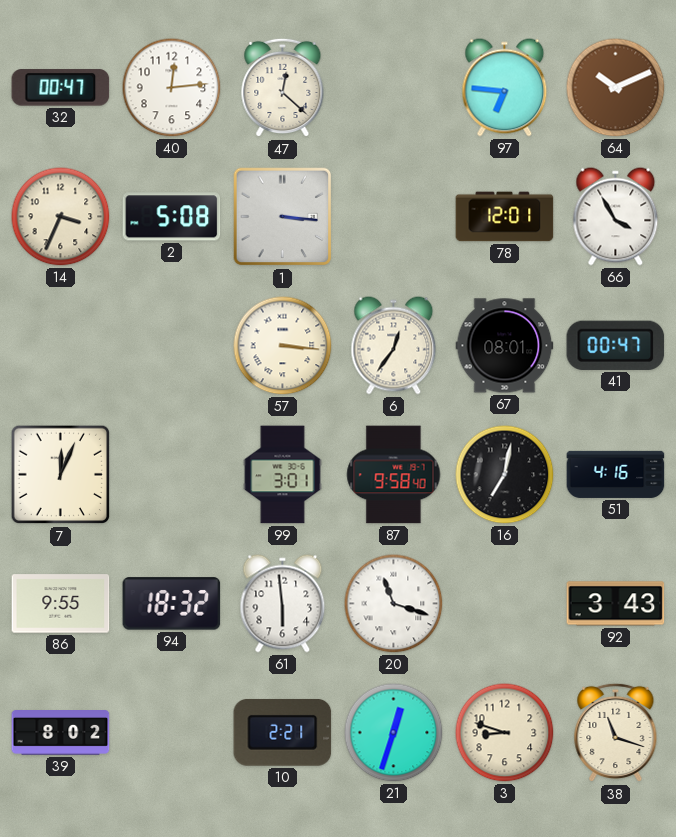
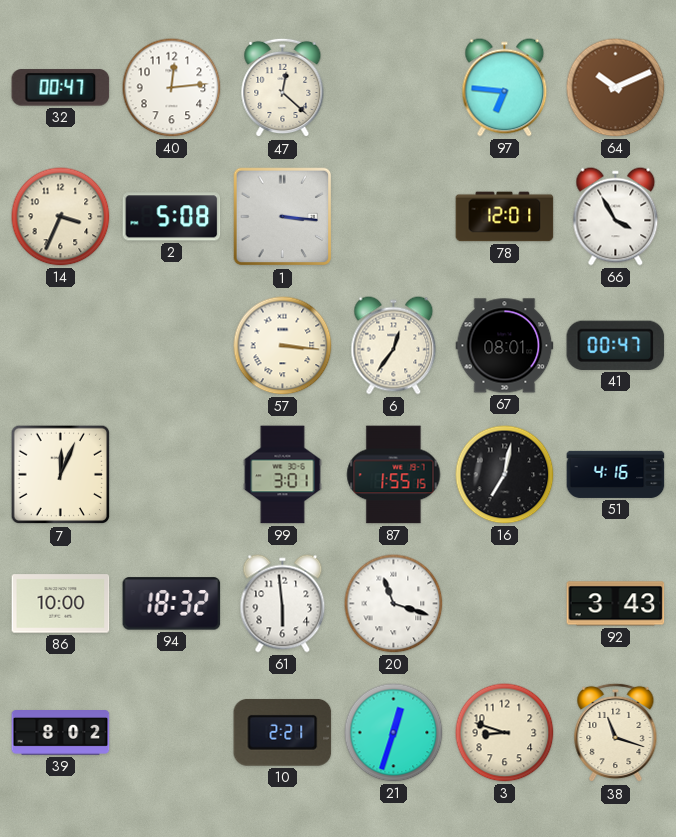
87: 9:58 -> 1:55
86: 9:55 -> 10:00
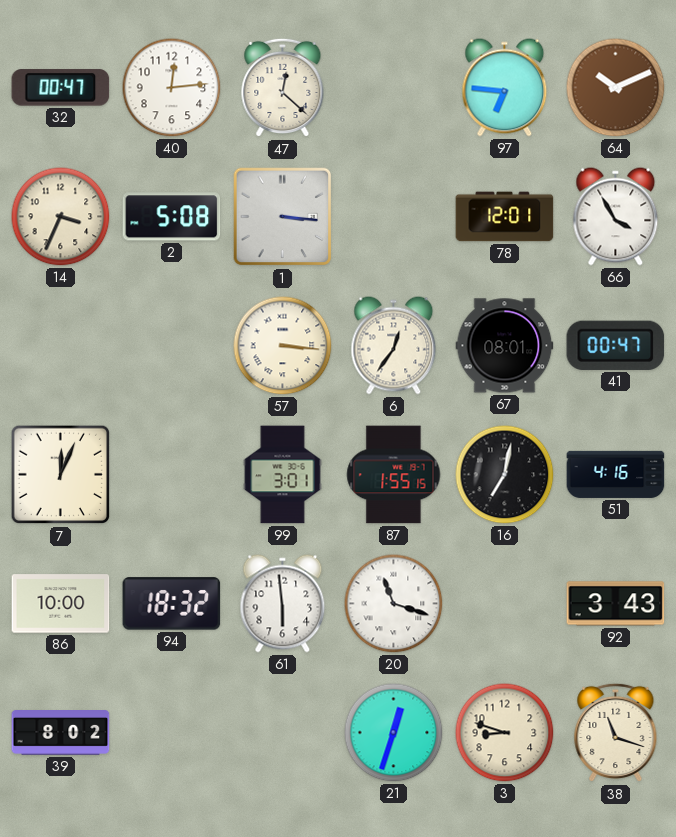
10: 2:21 -> none
